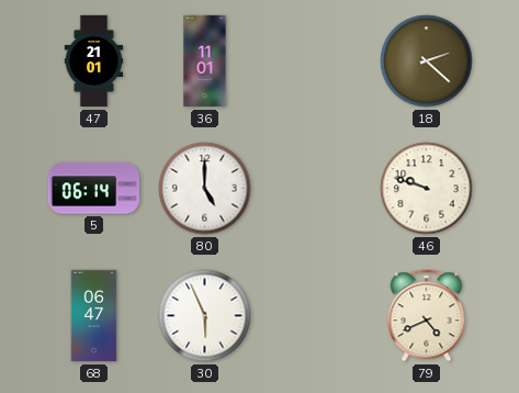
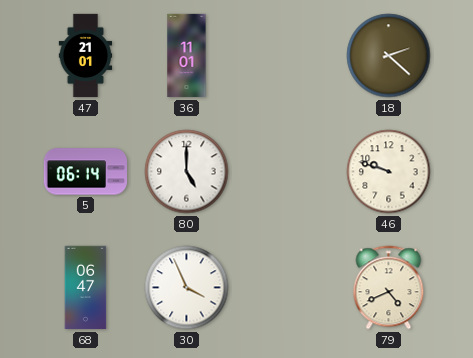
30: 5:56 -> 3:56
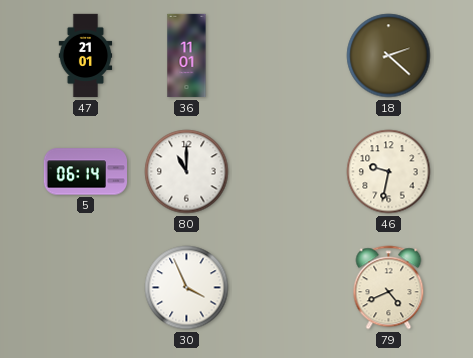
80: 5:00 -> 11:00
46: 9:48 -> 9:32
68: 06:47 -> none
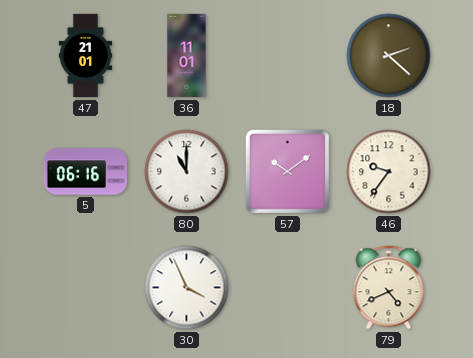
5: 06:14 -> 06:16
57: none -> 10:09
46: 9:32 -> 9:36
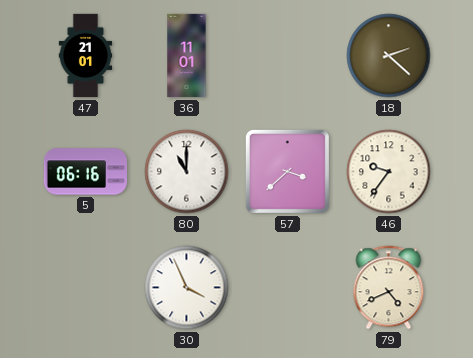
57: 10:09 -> 3:38
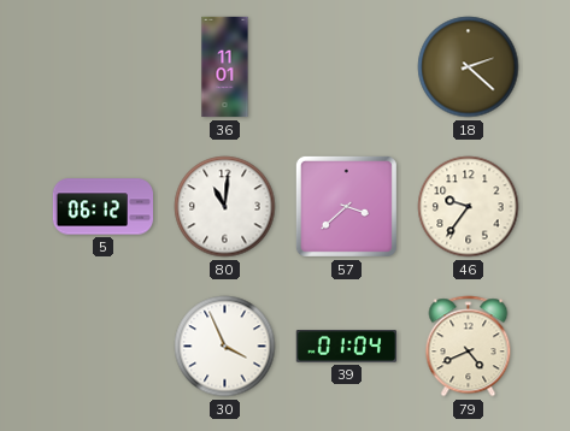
47: 21:01 -> none
5: 06:16 -> 06:12
80: 11:00 -> 11:01
39: none -> 01:04
